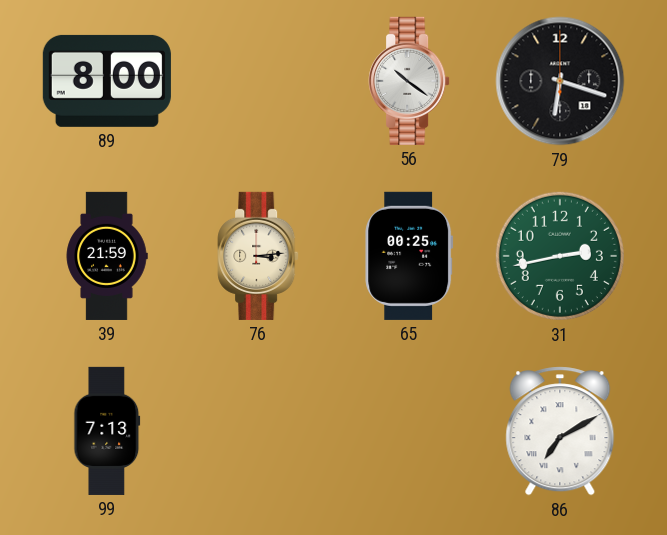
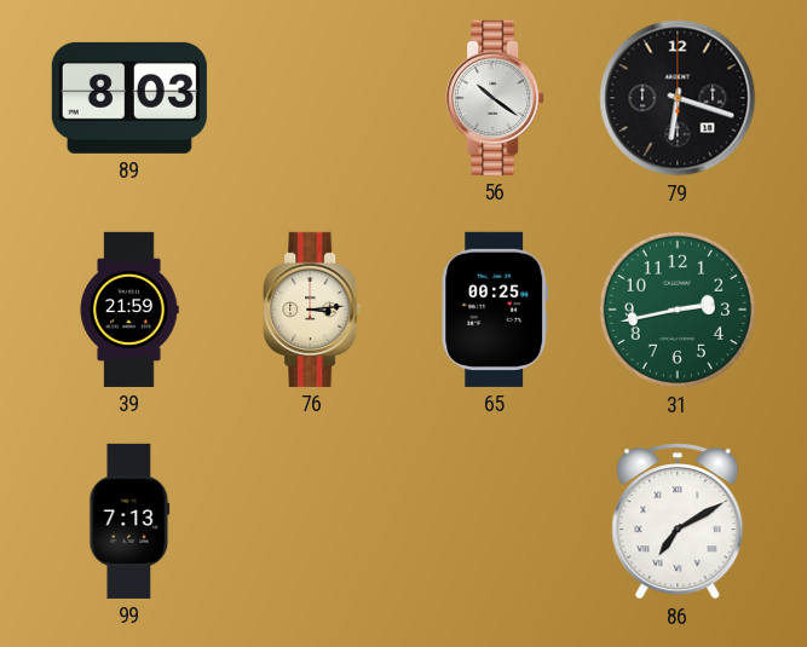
89: 8:00 -> 8:03
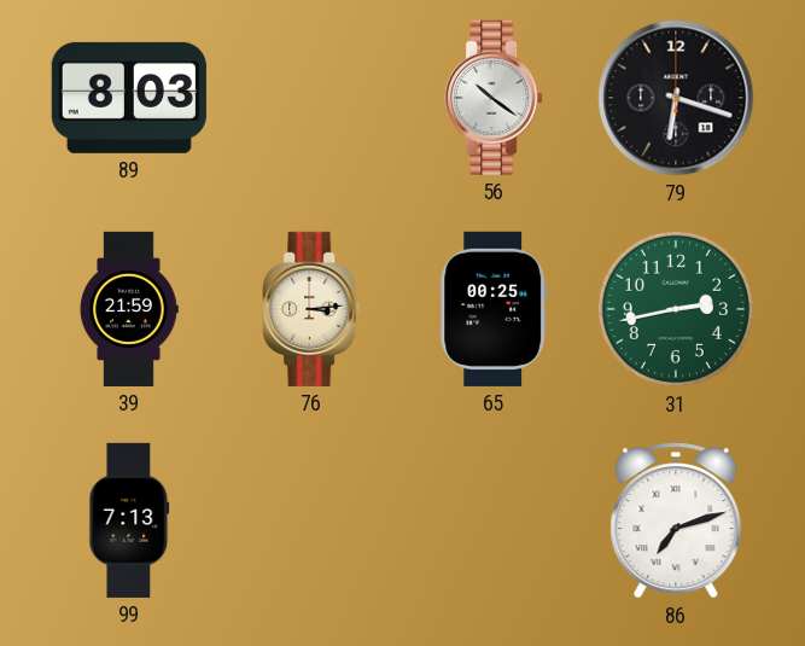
86: 7:10 -> 7:12
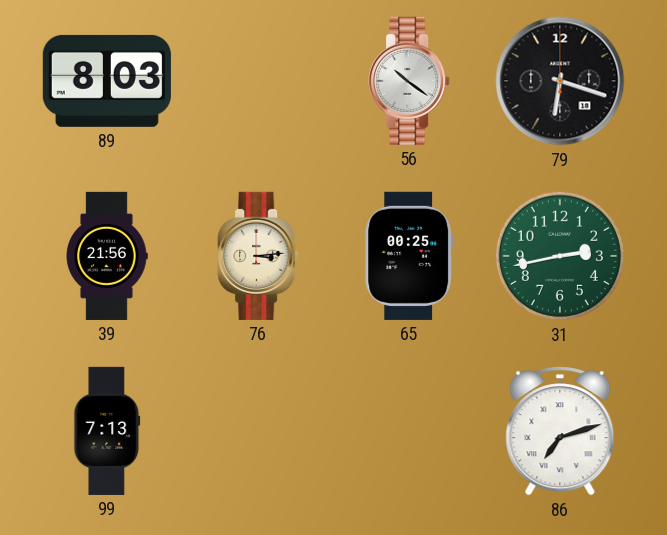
39: 21:59 -> 21:56
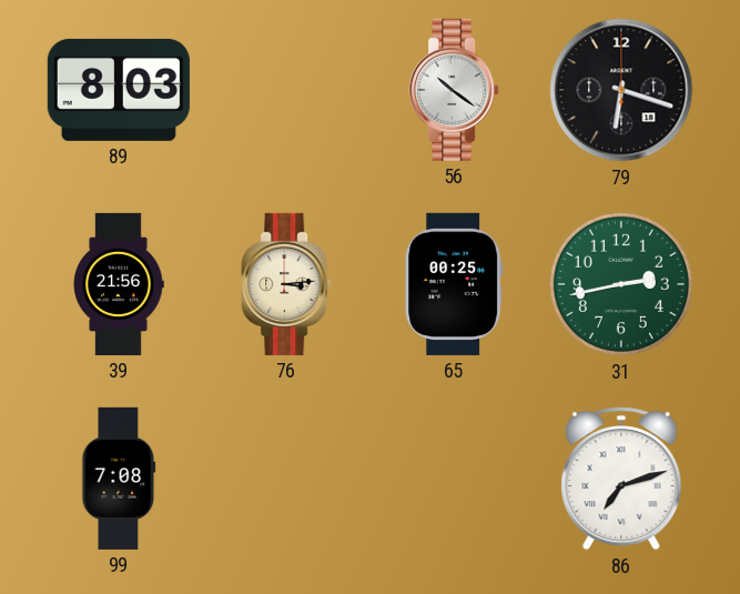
99: 7:13 -> 7:08
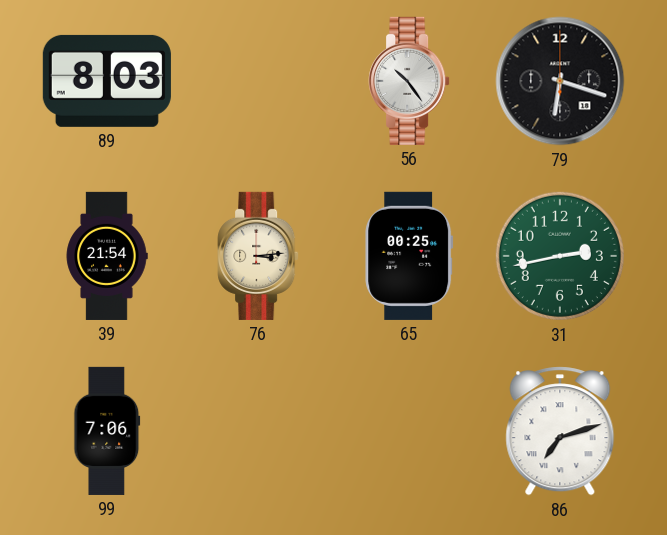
56: 10:21 -> 10:24
39: 21:56 -> 21:54
99: 7:08 -> 7:06
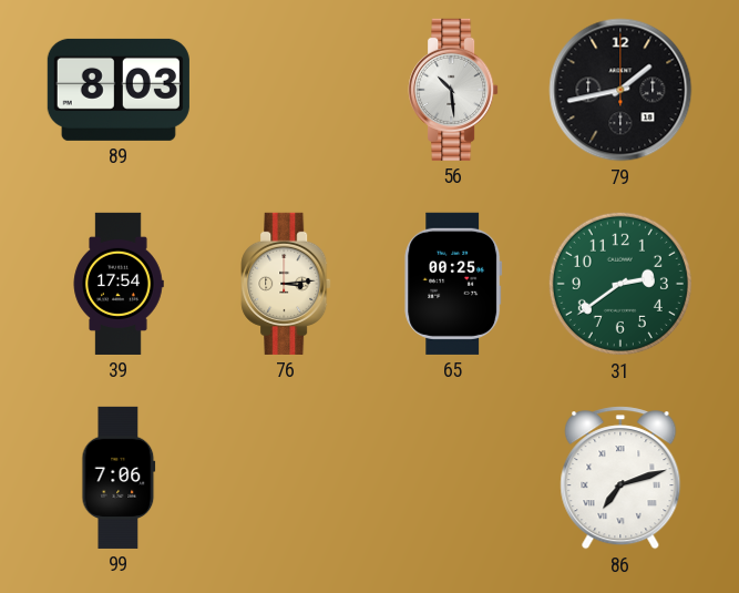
56: 10:24 -> 10:29
79: 6:18 -> 1:43
39: 21:54 -> 17:54
31: 2:43 -> 2:39
